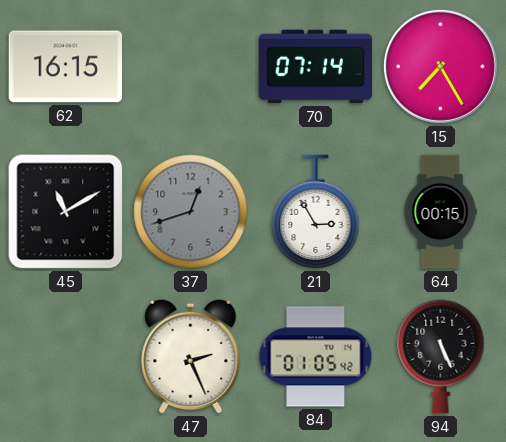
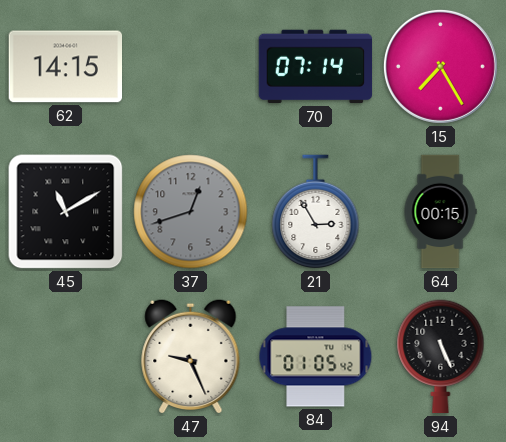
62: 16:15 -> 14:15
47: 2:26 -> 9:26
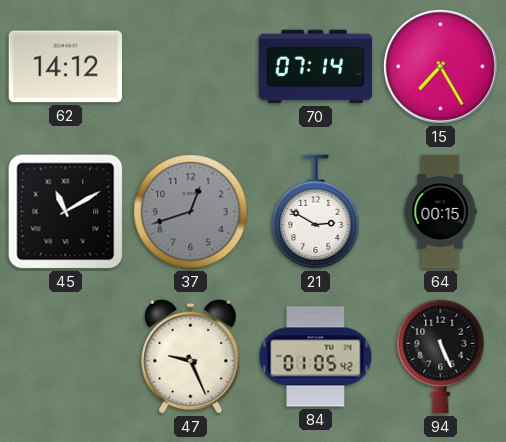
62: 14:15 -> 14:12
21: 2:55 -> 2:50
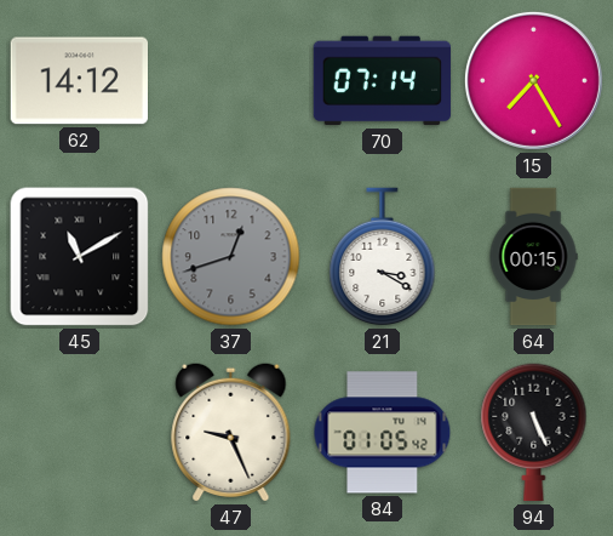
21: 2:50 -> 3:20
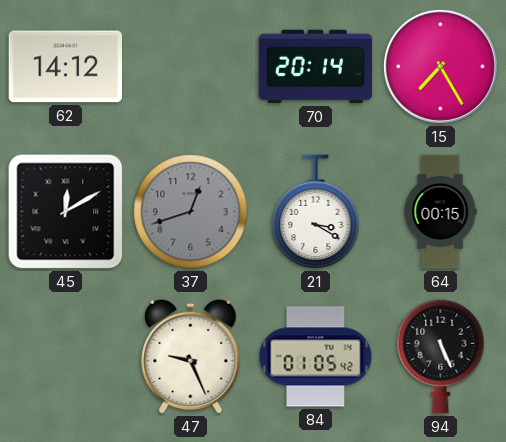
70: 07:14 -> 20:14
45: 11:10 -> 12:10
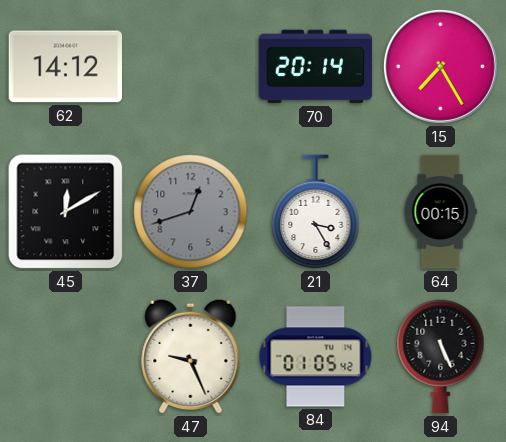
21: 3:20 -> 3:25
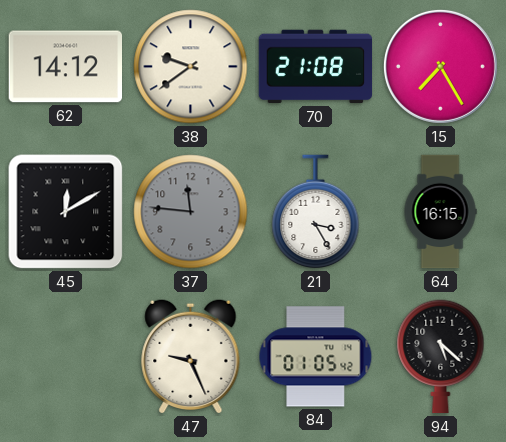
38: none -> 9:39
70: 20:14 -> 21:08
37: 12:42 -> 11:46
64: 00:15 -> 16:15
94: 5:26 -> 5:22
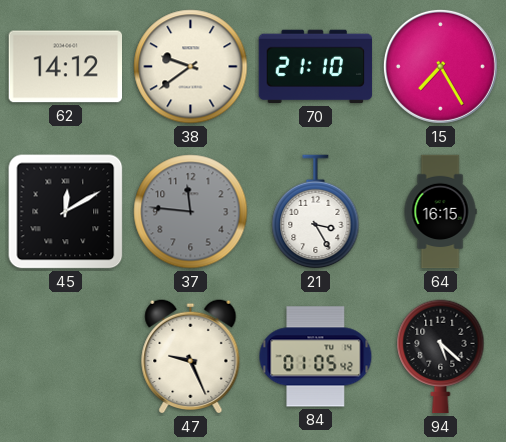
70: 21:08 -> 21:10
